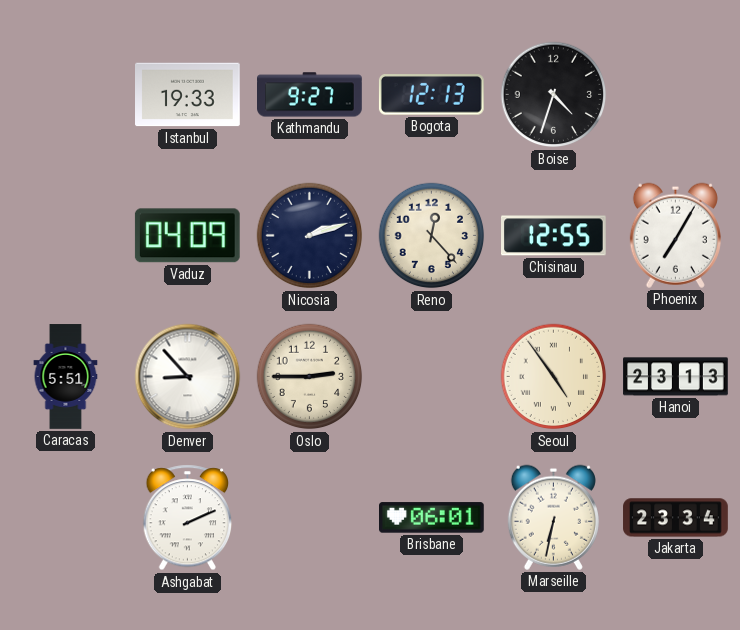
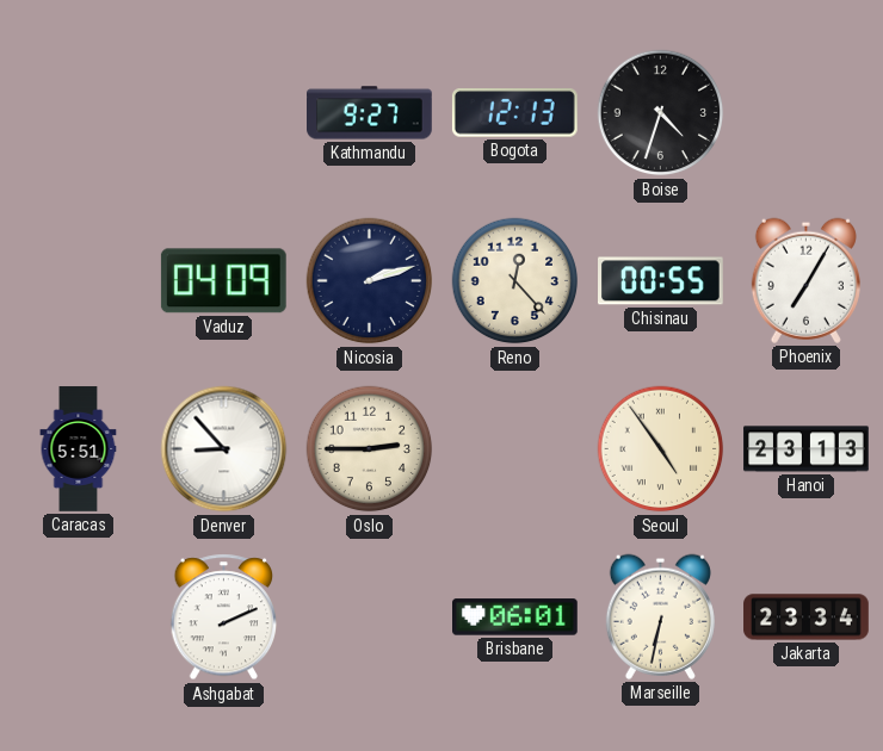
Istanbul: 19:33 -> none
Chisinau: 12:55 -> 00:55
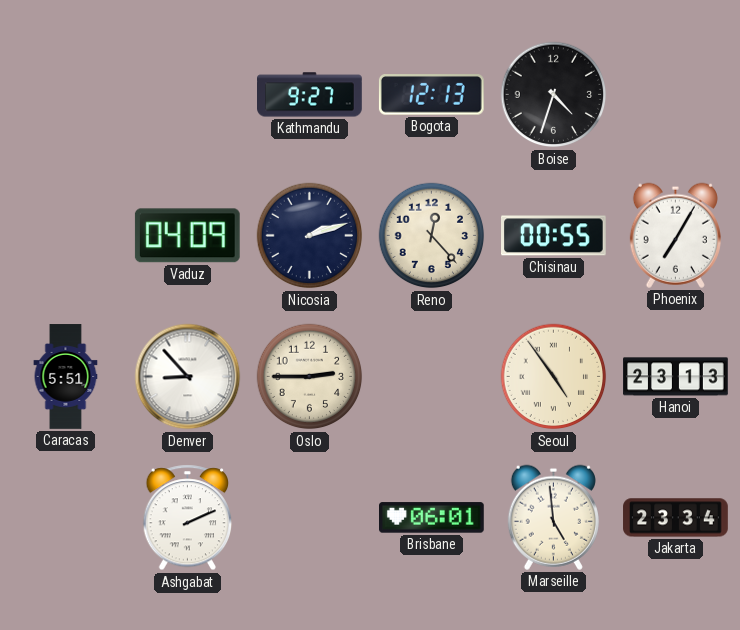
Marseille: 6:32 -> 4:59
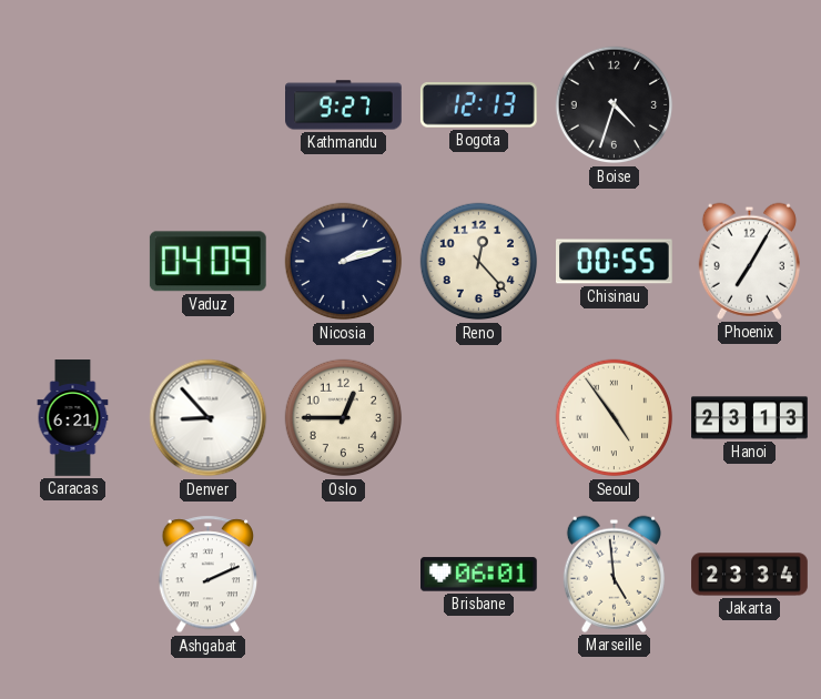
Caracas: 5:51 -> 6:21
Oslo: 2:45 -> 12:45
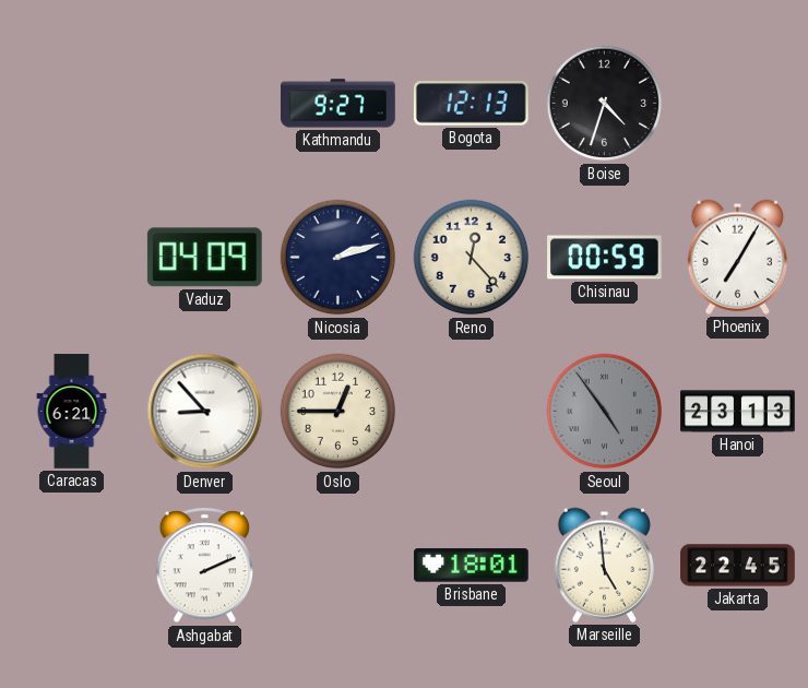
Chisinau: 00:55 -> 00:59
Seoul dial: cream -> grey
Brisbane: 06:01 -> 18:01
Jakarta: 23:34 -> 22:45
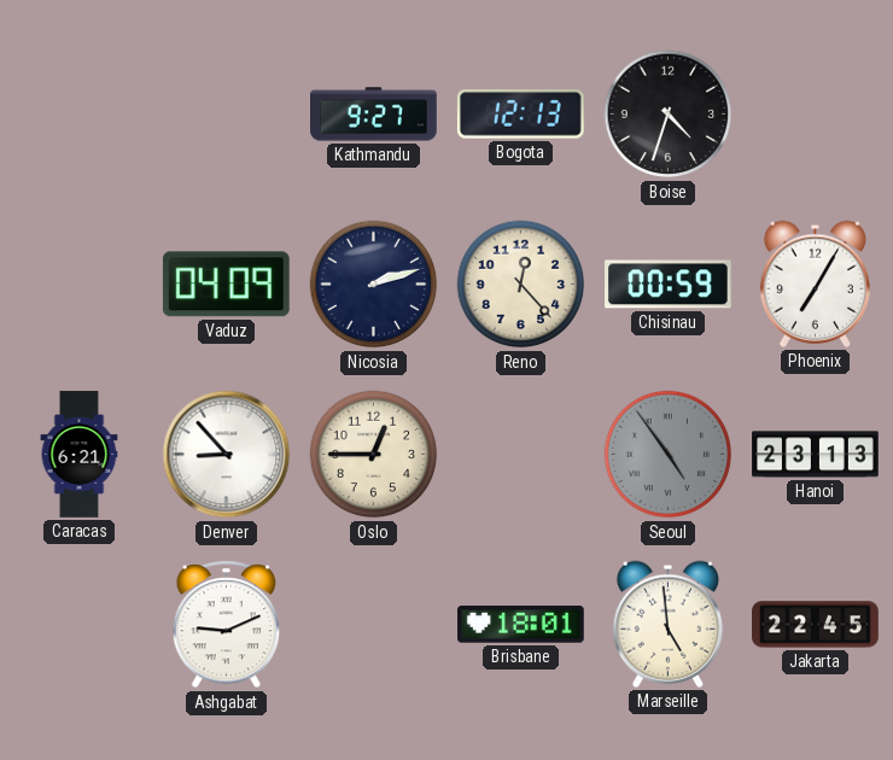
Ashgabat: 2:11 -> 9:11
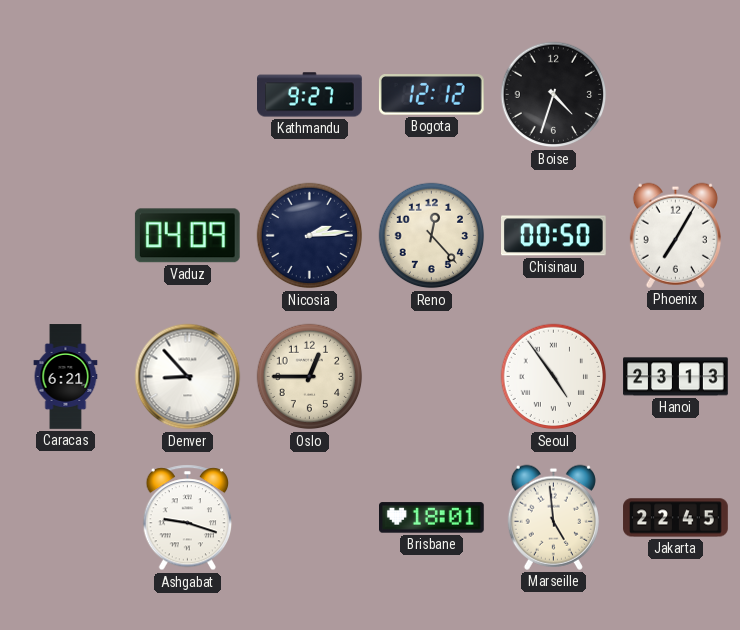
Bogota: 12:13 -> 12:12
Nicosia: 2:12 -> 2:14
Chisinau: 00:59 -> 00:50
Seoul dial: grey -> white
Ashgabat: 9:11 -> 9:18
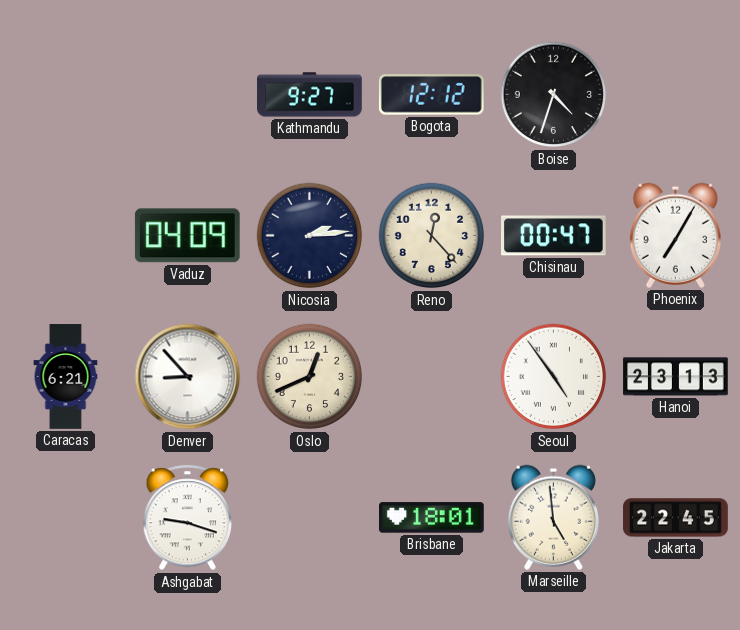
Chisinau: 00:50 -> 00:47
Oslo: 12:45 -> 12:41
